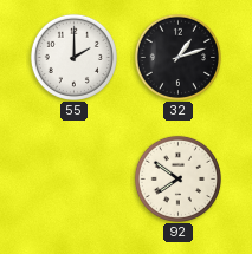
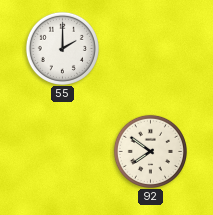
32: 1:12 -> none
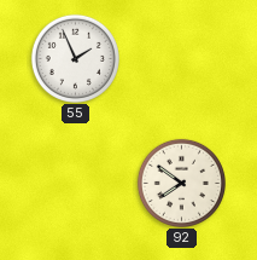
55: 2:00 -> 1:56
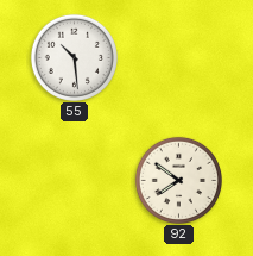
55: 1:56 -> 10:29
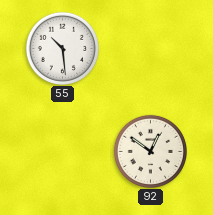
92: 7:51 -> 12:51
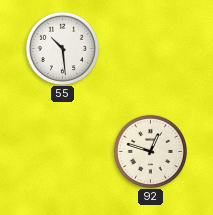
92: 12:51 -> 12:48
